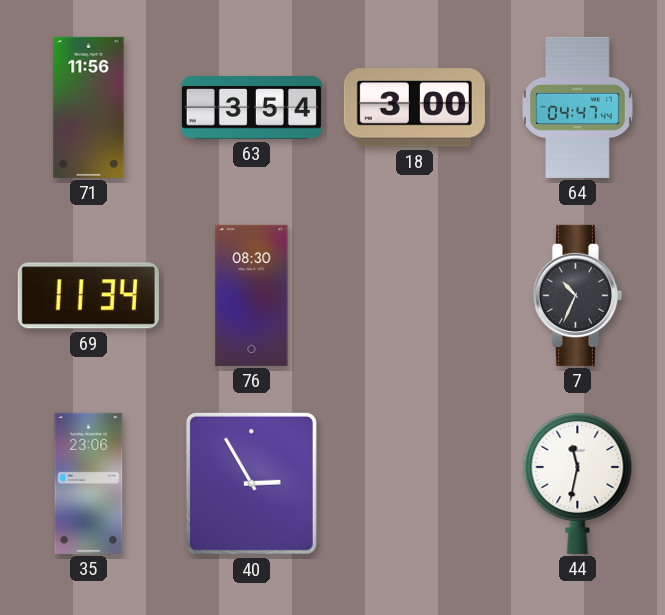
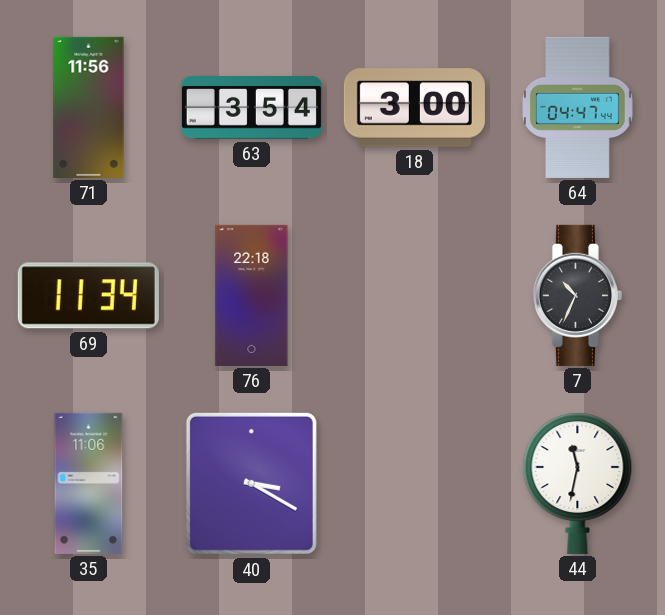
76: 08:30 -> 22:18
35: 23:06 -> 11:06
40: 2:55 -> 3:20
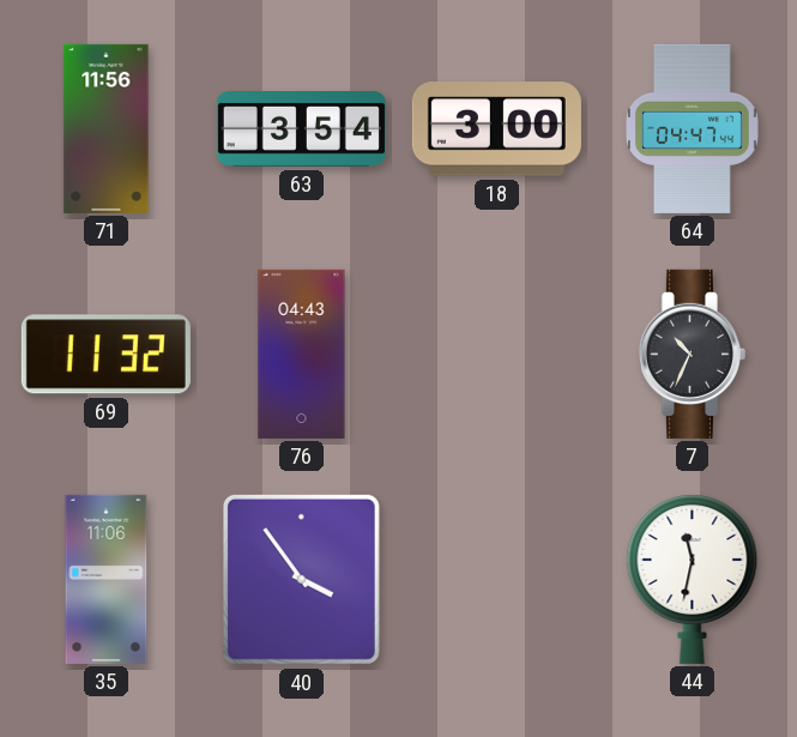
69: 11:34 -> 11:32
76: 22:18 -> 04:43
40: 3:20 -> 3:54
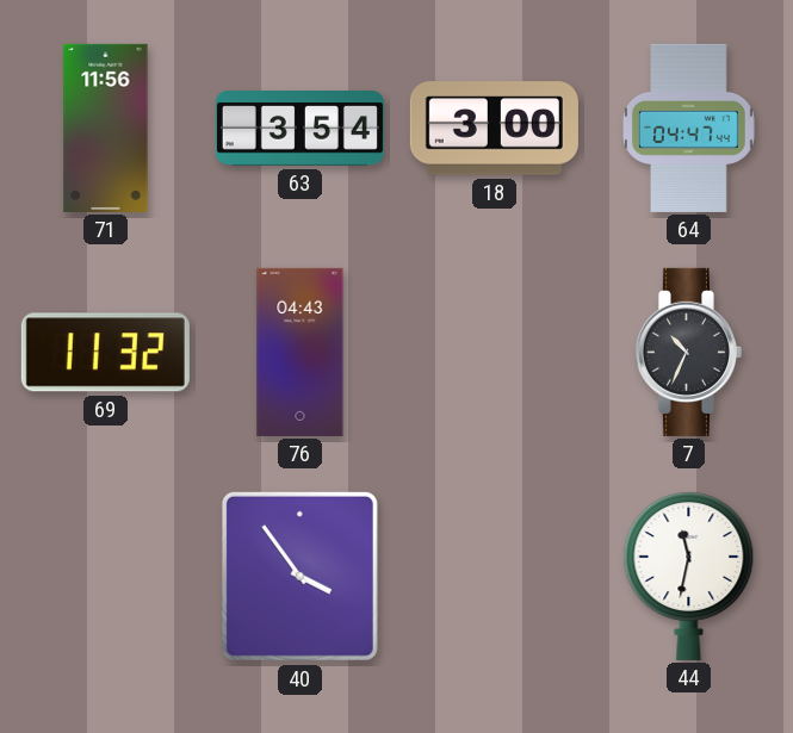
35: 11:06 -> none
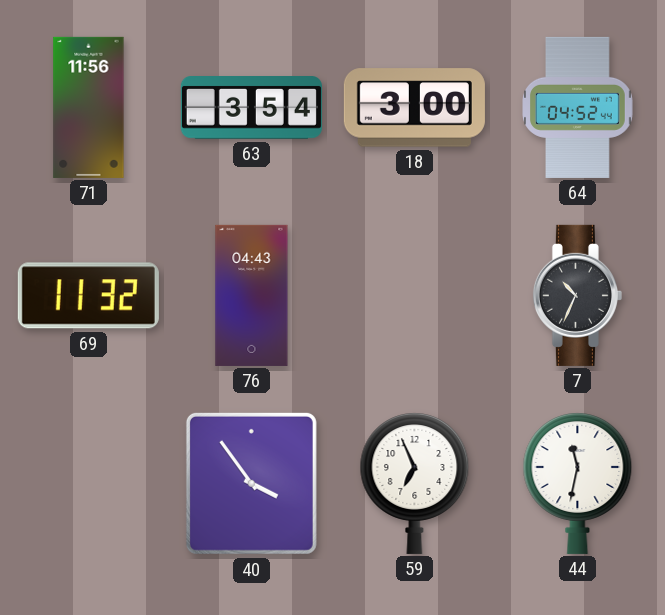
64: 04:47 -> 04:52
59: none -> 6:56
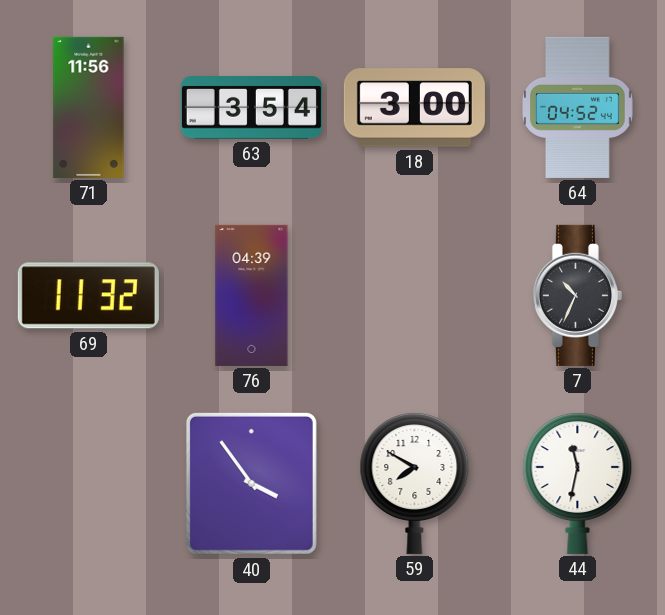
76: 04:43 -> 04:39
59: 6:56 -> 7:50
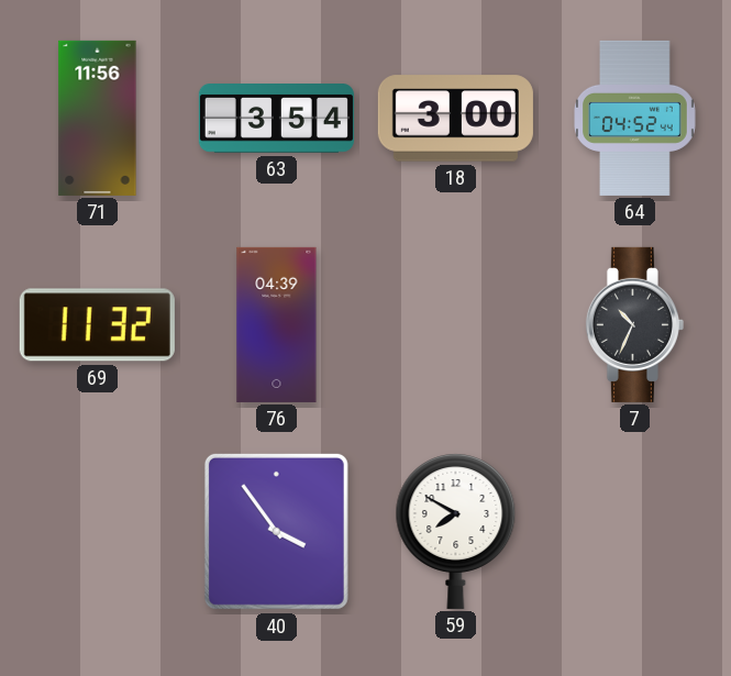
44: 11:32 -> none
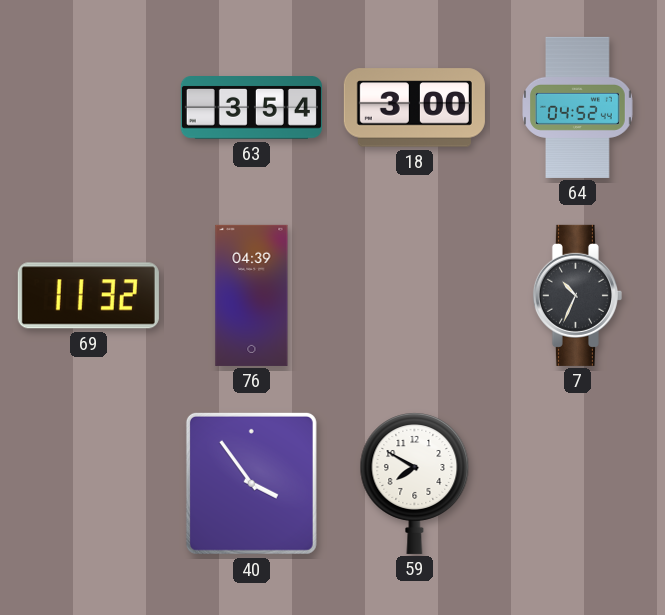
71: 11:56 -> none
